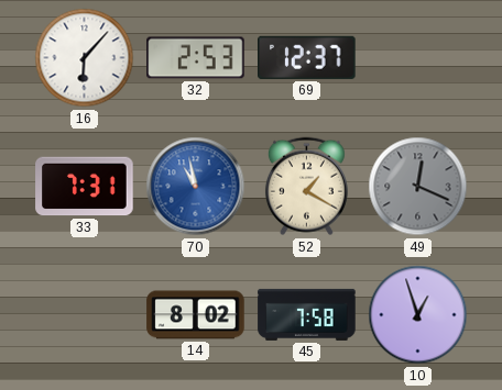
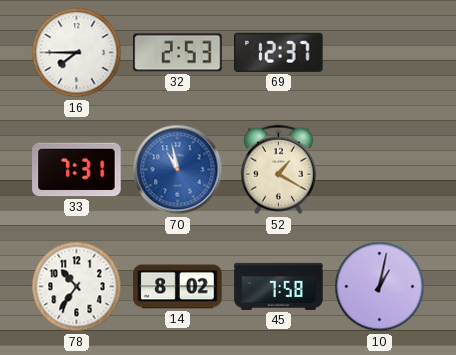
16: 6:07 -> 7:45
49: 12:19 -> none
78: none -> 10:36
10: 12:57 -> 1:02
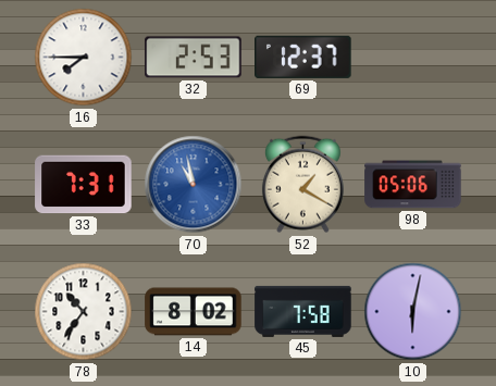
98: none -> 05:06
10: 1:02 -> 6:02
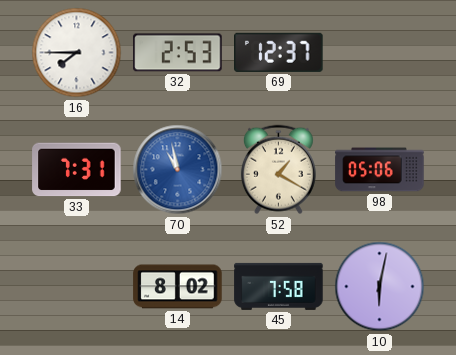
78: 10:36 -> none
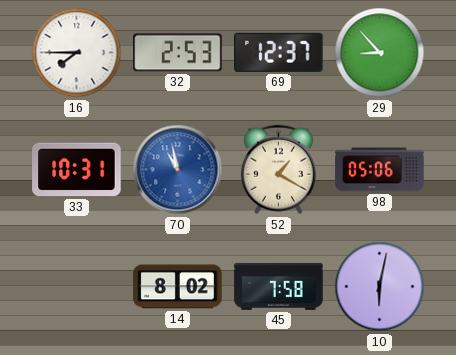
29: none -> 8:53
33: 7:31 -> 10:31
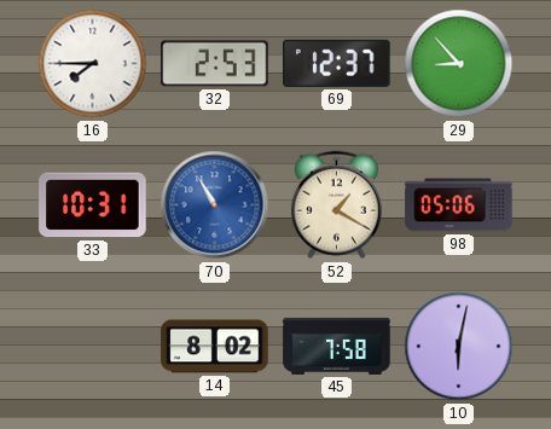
70: 10:58 -> 10:55
